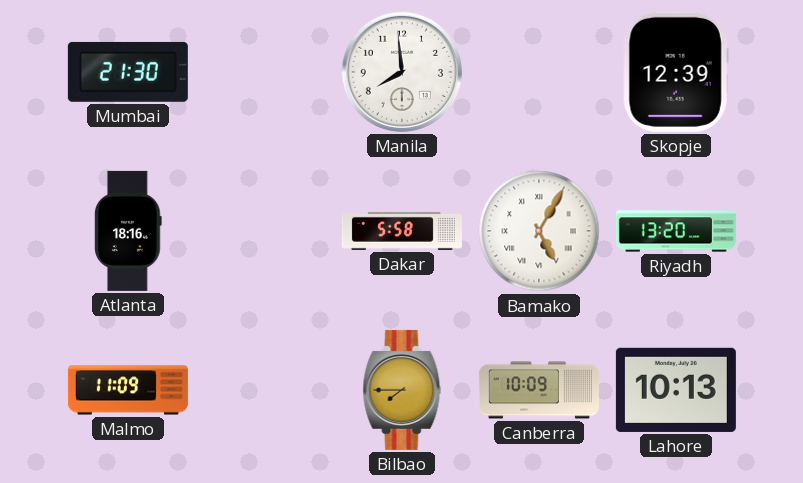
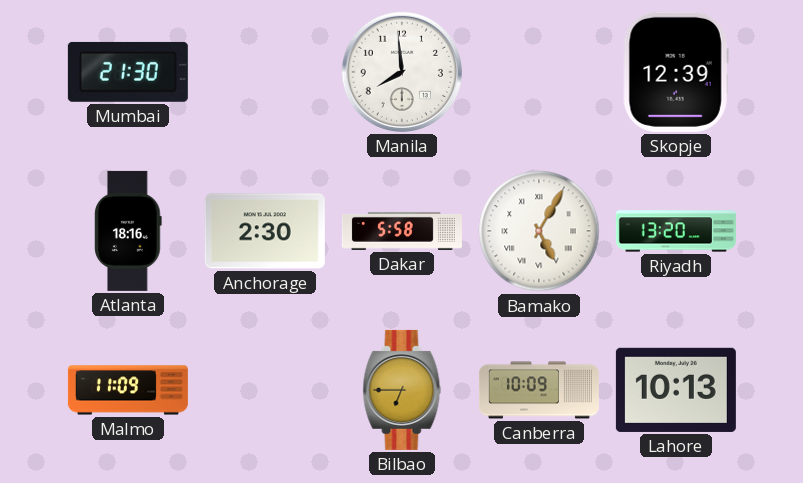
Anchorage: none -> 2:30
Bilbao: 7:45 -> 6:45
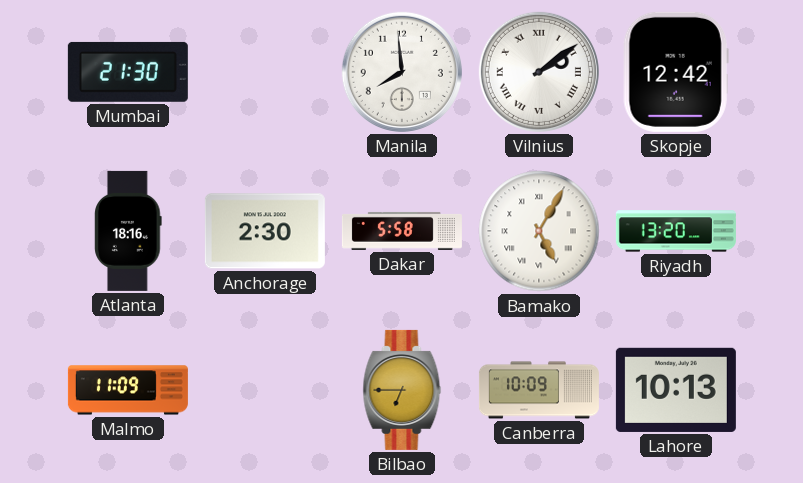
Vilnius: none -> 2:09
Skopje: 12:39 -> 12:42
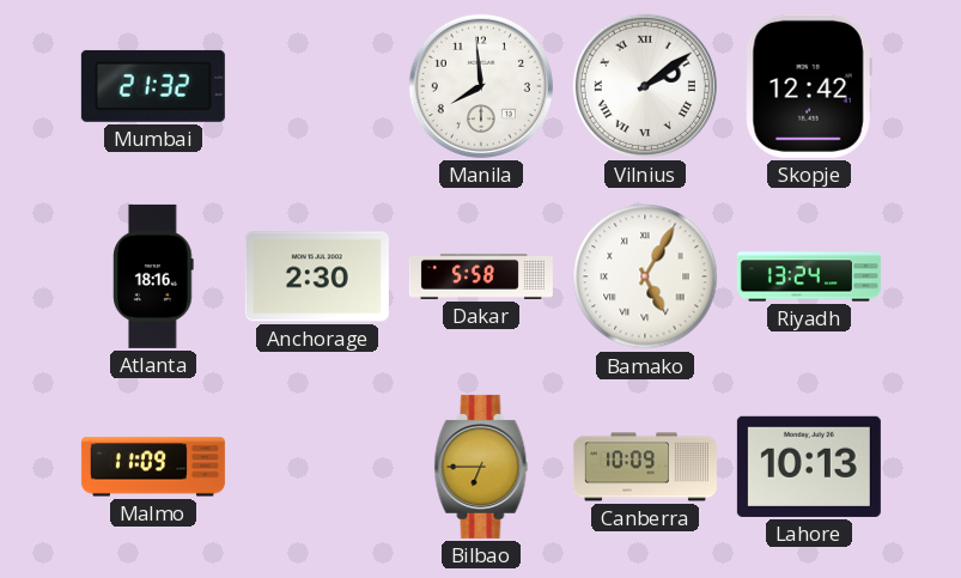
Mumbai: 21:30 -> 21:32
Riyadh: 13:20 -> 13:24
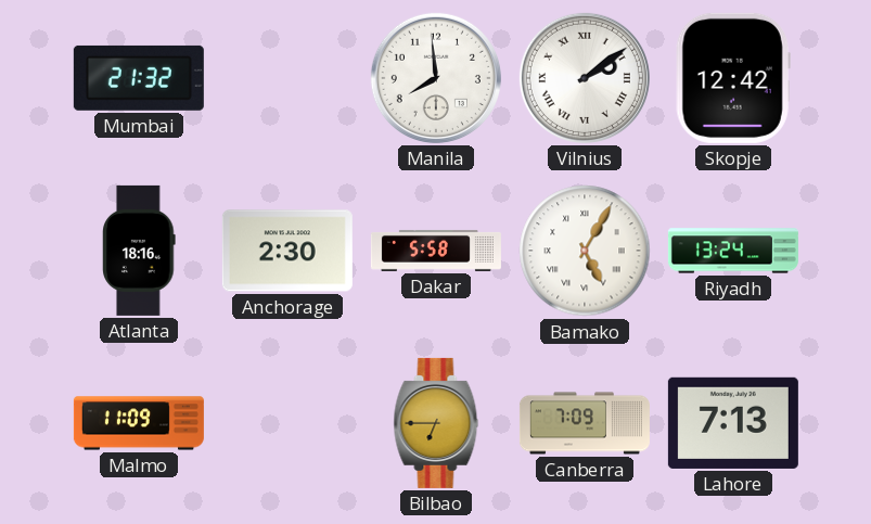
Canberra: 10:09 -> 7:09
Lahore: 10:13 -> 7:13
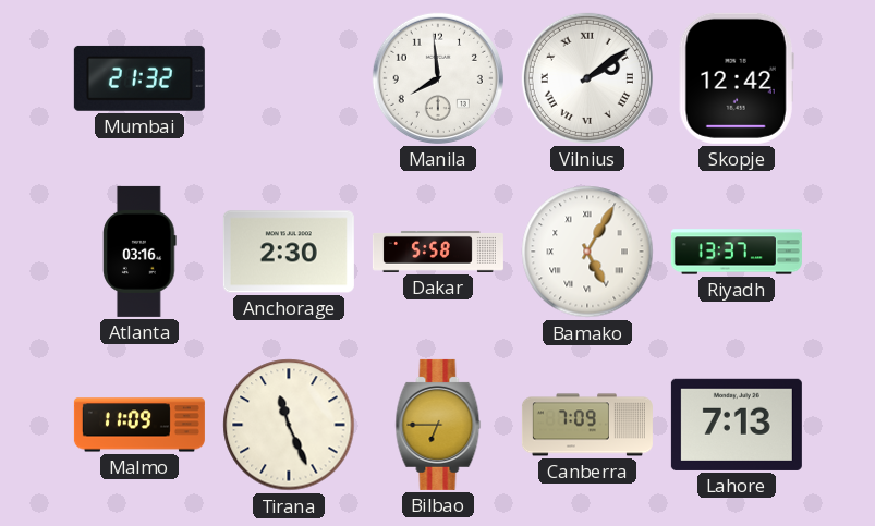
Atlanta: 18:16 -> 03:16
Riyadh: 13:24 -> 13:37
Tirana: none -> 11:26
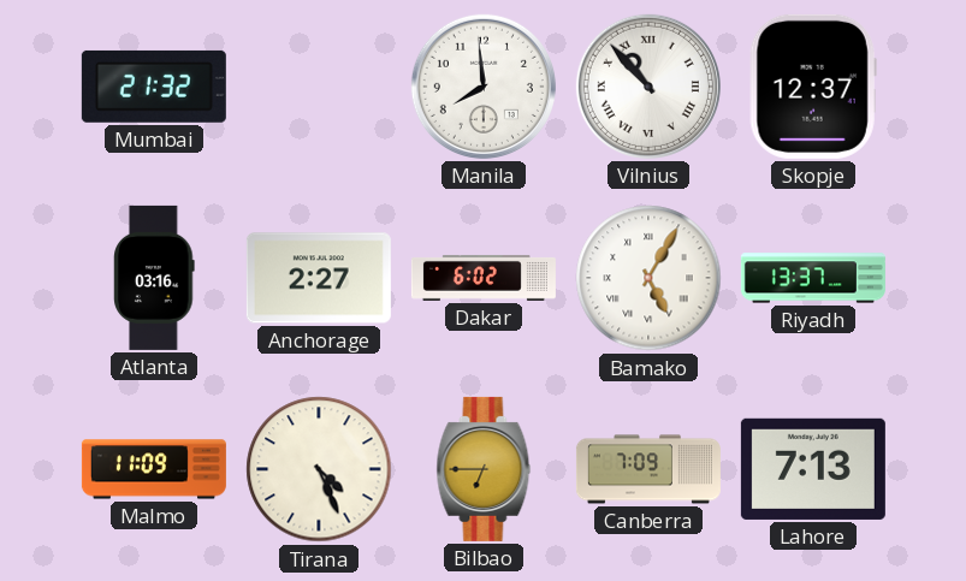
Vilnius: 2:09 -> 10:53
Skopje: 12:42 -> 12:37
Anchorage: 2:30 -> 2:27
Dakar: 5:58 -> 6:02
Tirana: 11:26 -> 4:26
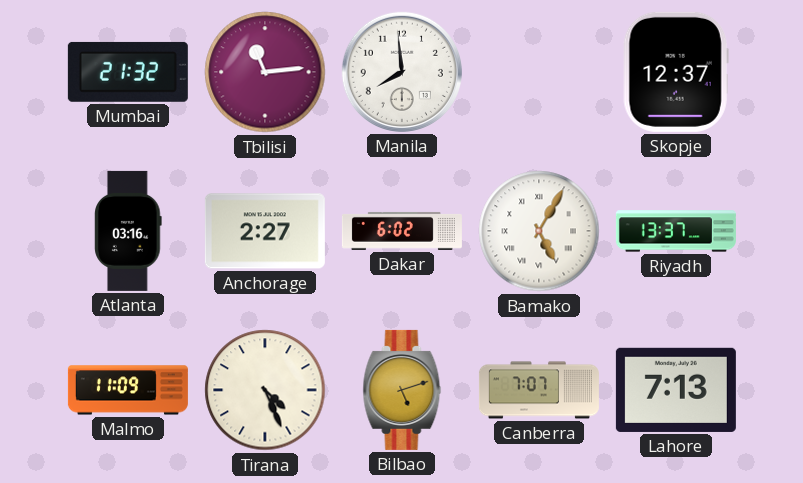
Tbilisi: none -> 11:14
Vilnius: 10:53 -> none
Bilbao: 6:45 -> 5:12
Canberra: 7:09 -> 7:07
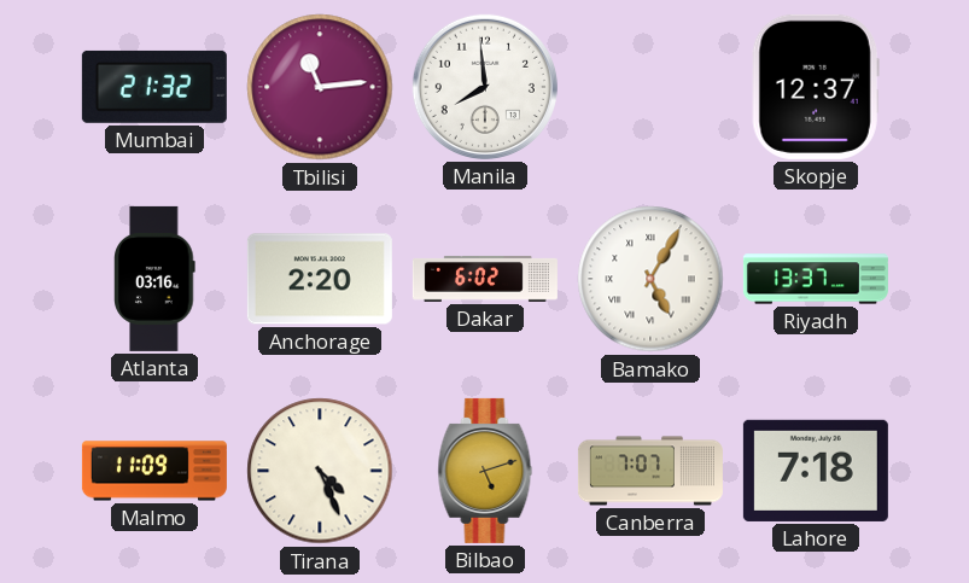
Anchorage: 2:27 -> 2:20
Lahore: 7:13 -> 7:18
